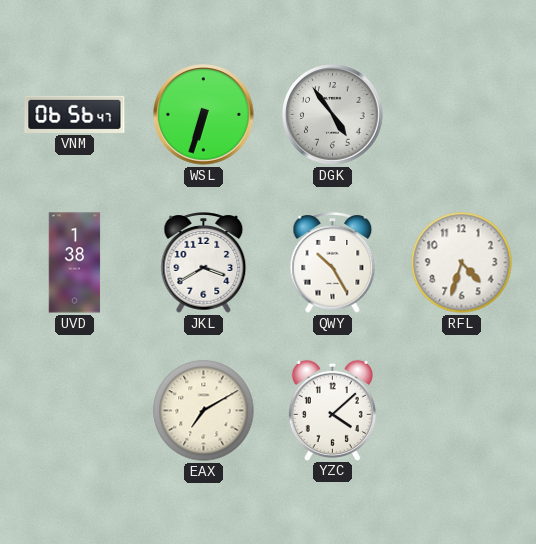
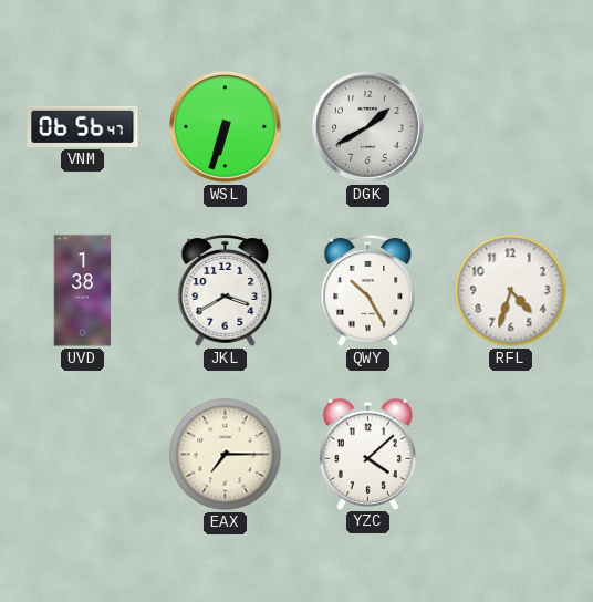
DGK: 4:54 -> 1:40
EAX: 7:10 -> 7:15
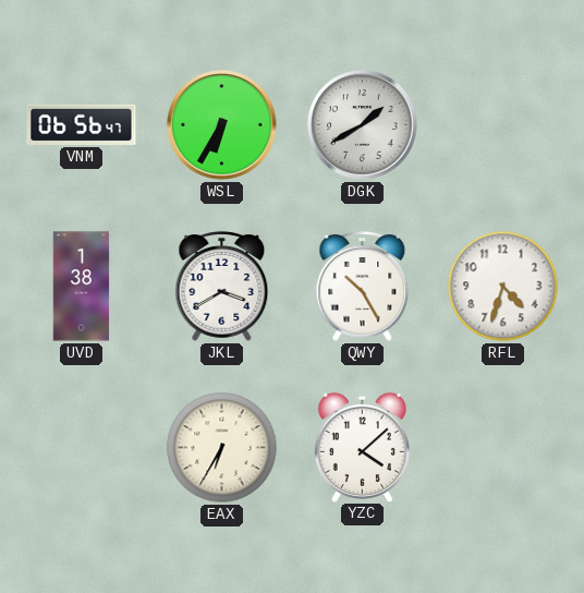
WSL: 6:33 -> 6:35
EAX: 7:15 -> 6:35
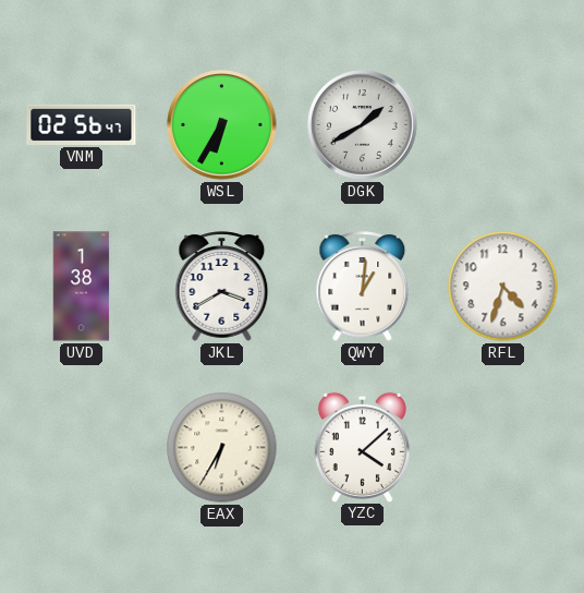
VNM: 06:56 -> 02:56
QWY: 10:25 -> 1:01
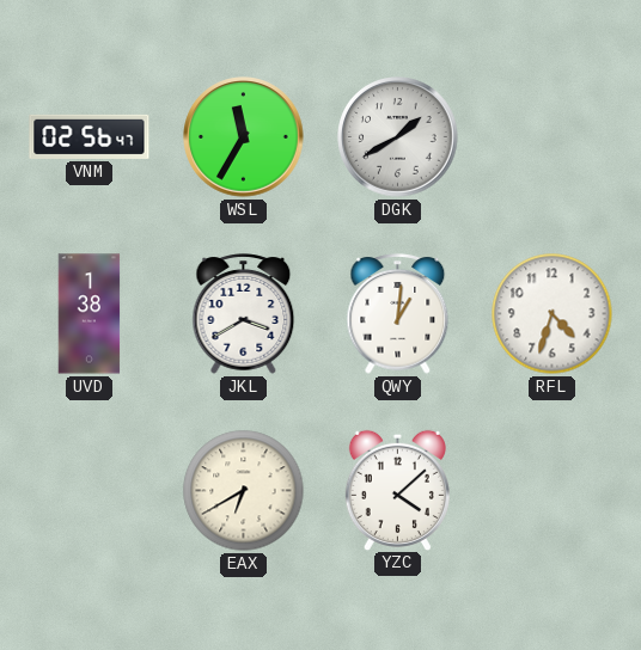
WSL: 6:35 -> 11:35
EAX: 6:35 -> 6:40
